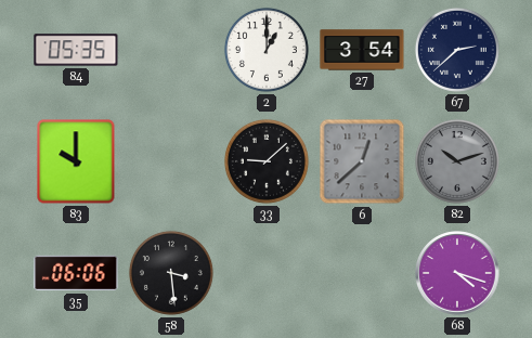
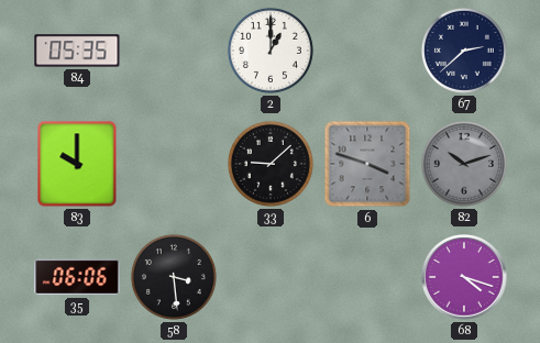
27: 3:54 -> none
6: 12:38 -> 3:48
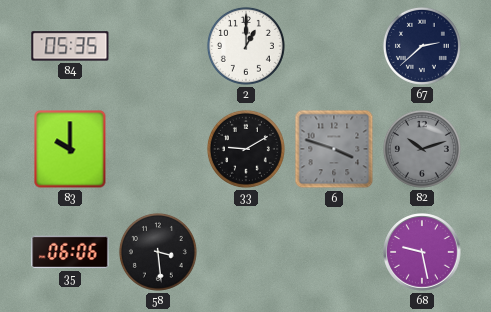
33: 9:08 -> 9:10
68: 4:18 -> 9:28
